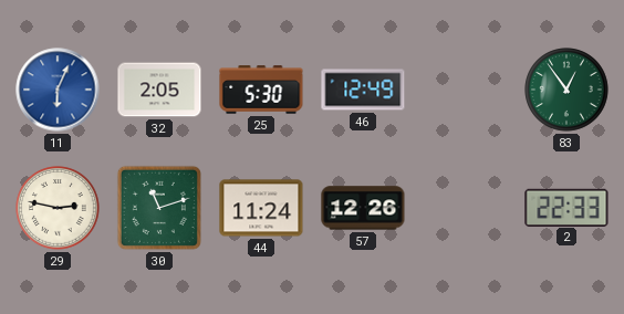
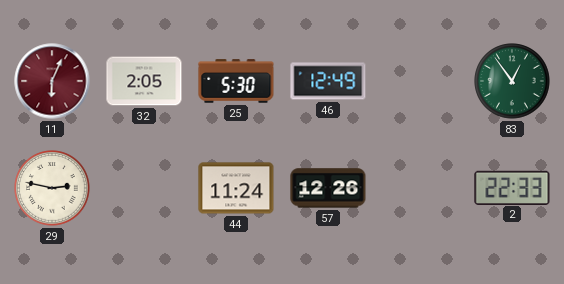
11 dial: blue -> burgundy
30: 11:12 -> none
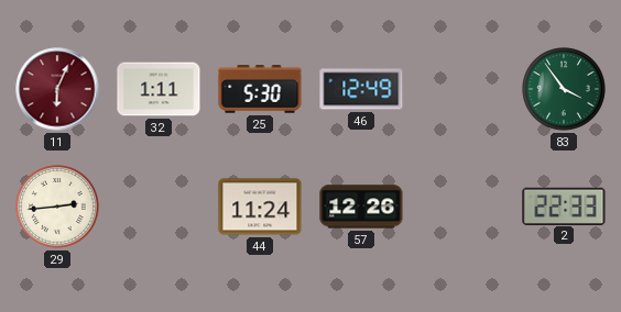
32: 2:05 -> 1:11
83: 12:54 -> 3:54
29: 2:47 -> 2:44
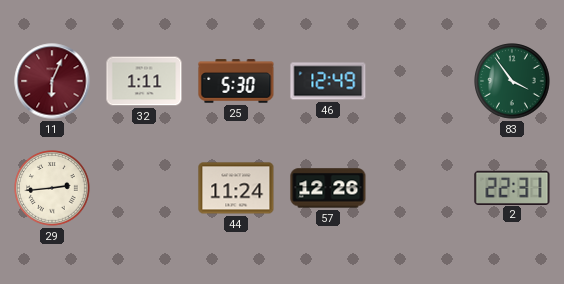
2: 22:33 -> 22:31
